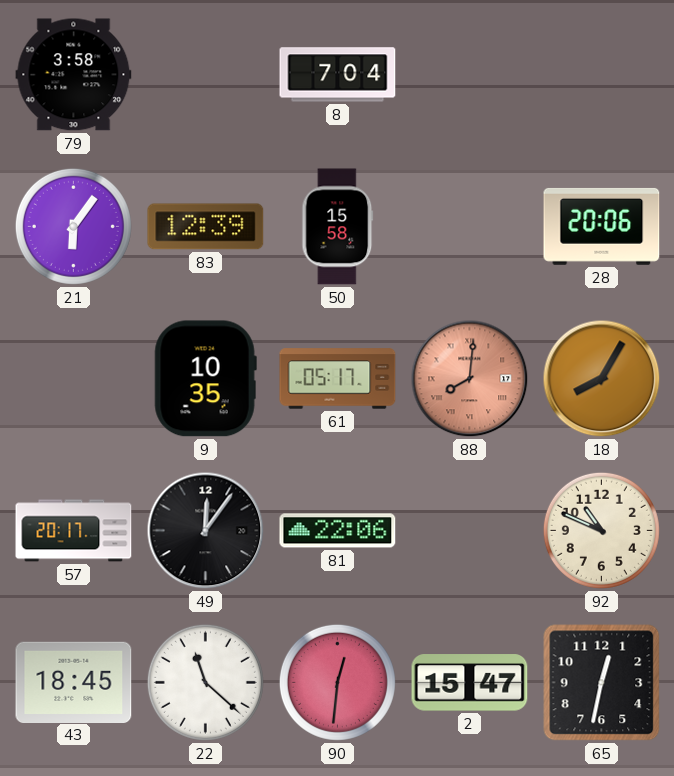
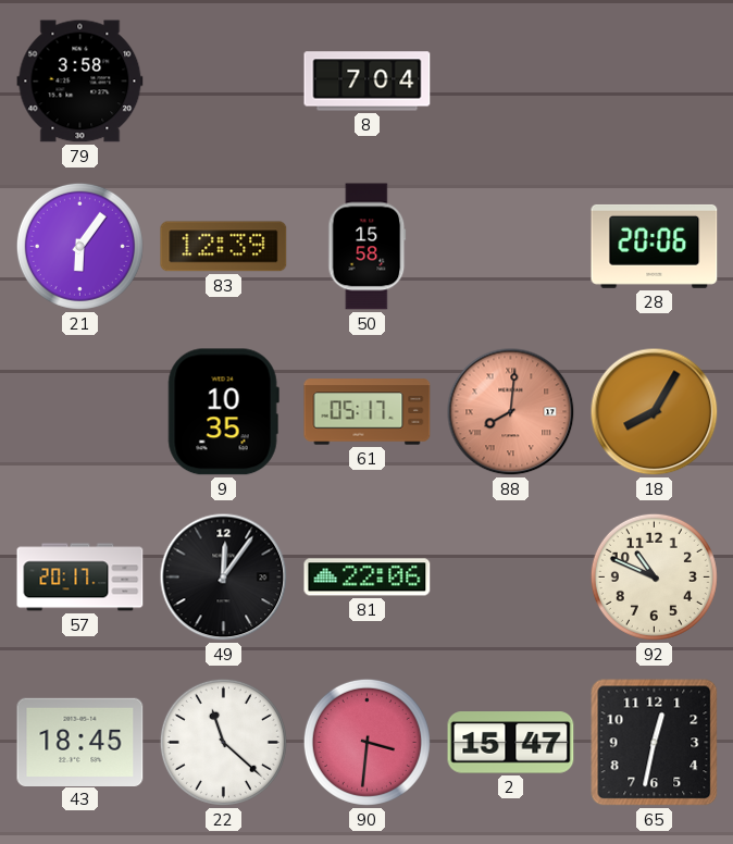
90: 12:31 -> 3:31
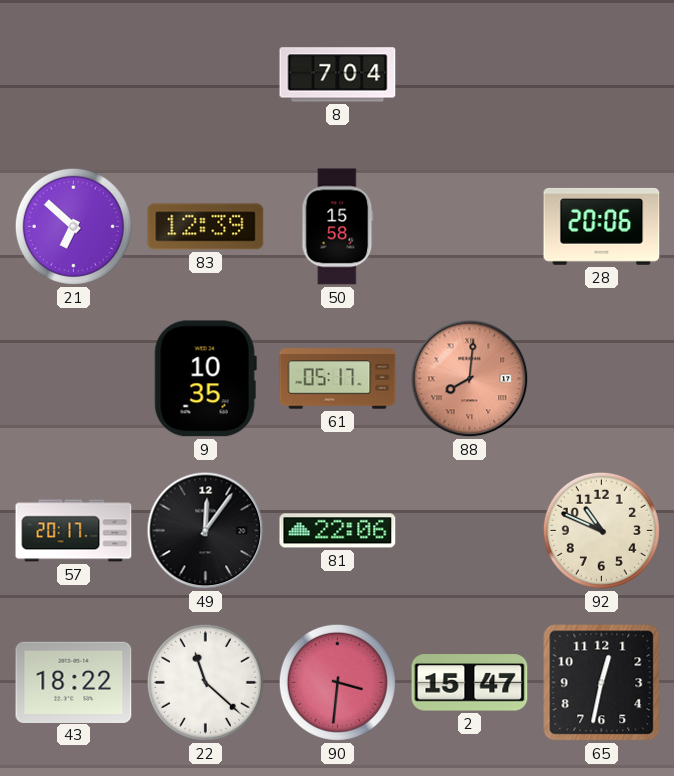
79: 3:58 -> none
21: 6:06 -> 6:52
18: 8:05 -> none
43: 18:45 -> 18:22
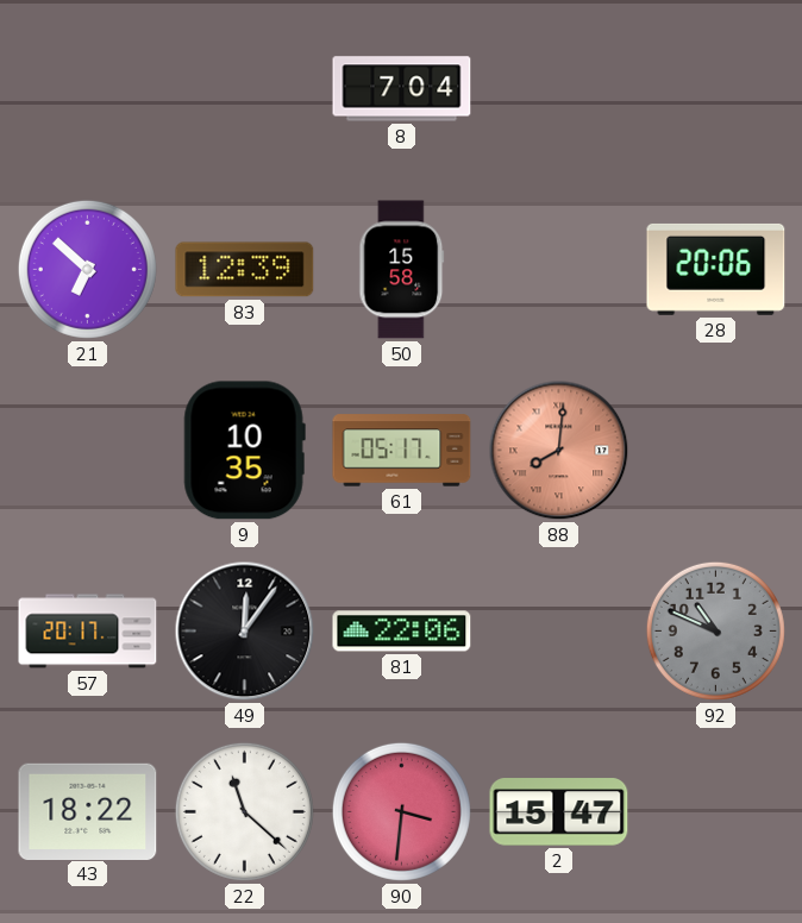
92 dial: cream -> grey
65: 12:32 -> none
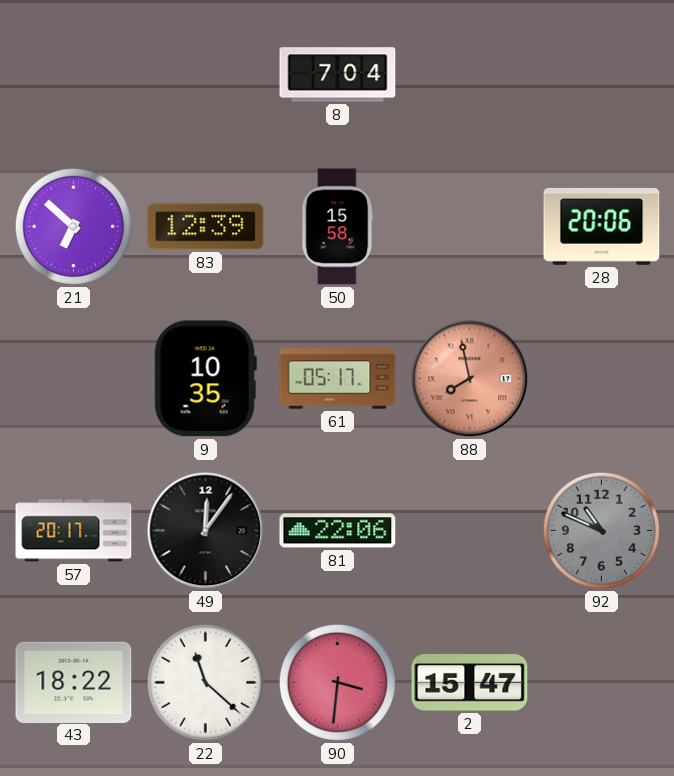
88: 8:01 -> 7:58
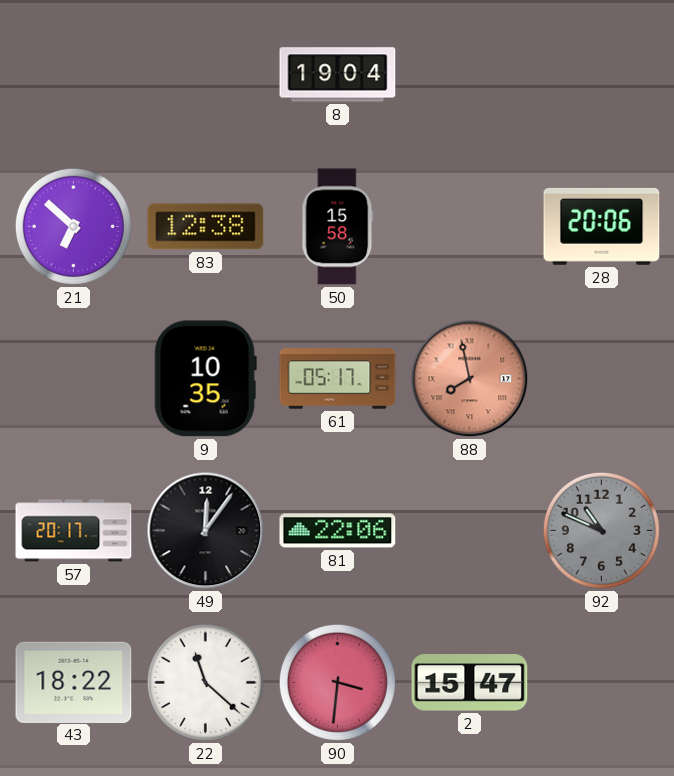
8: 7:04 -> 19:04
83: 12:39 -> 12:38
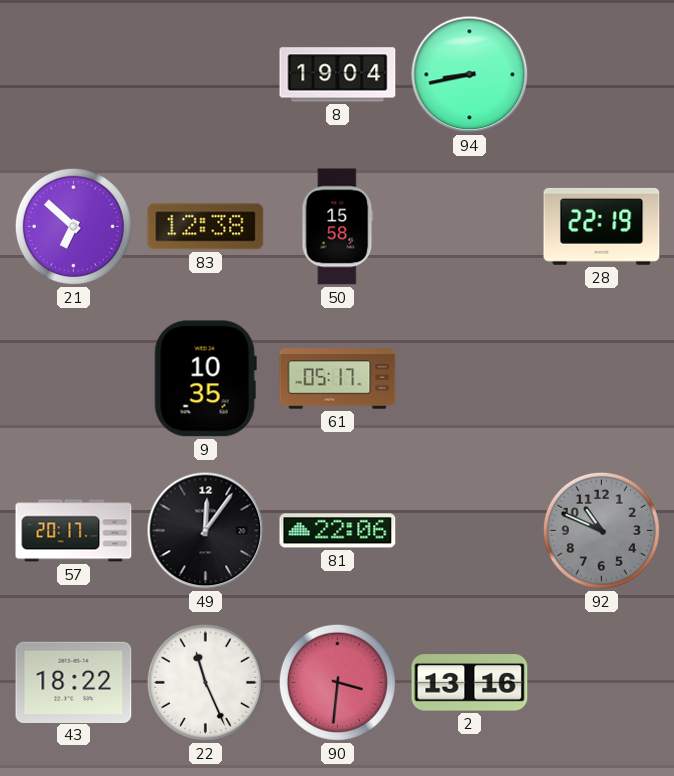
94: none -> 8:43
28: 20:06 -> 22:19
88: 7:58 -> none
22: 11:22 -> 11:26
2: 15:47 -> 13:16
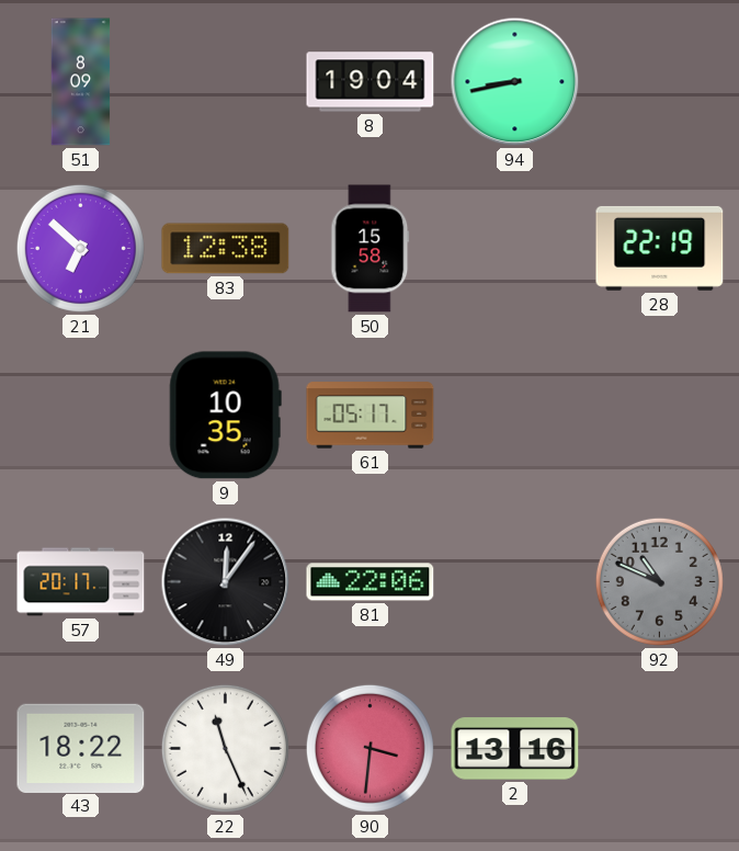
51: none -> 8:09
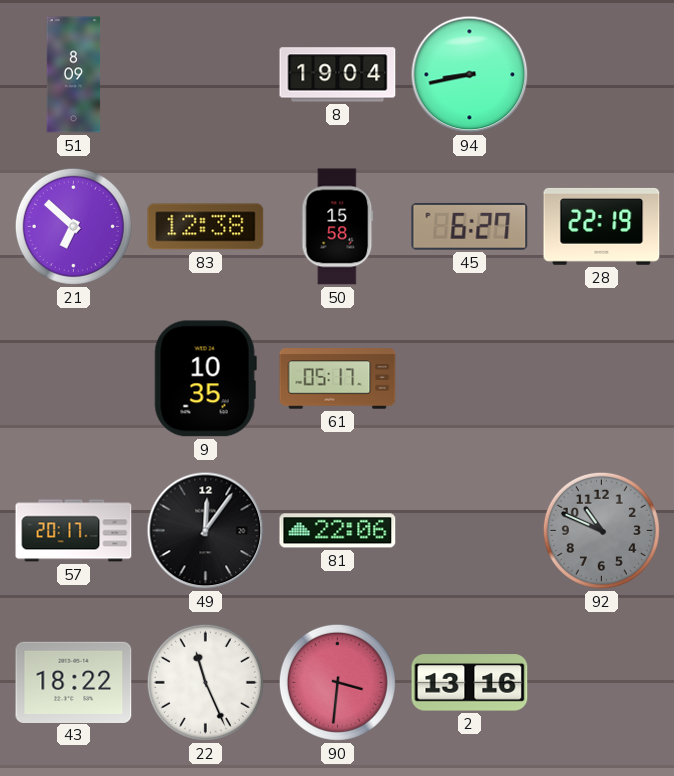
45: none -> 6:27
